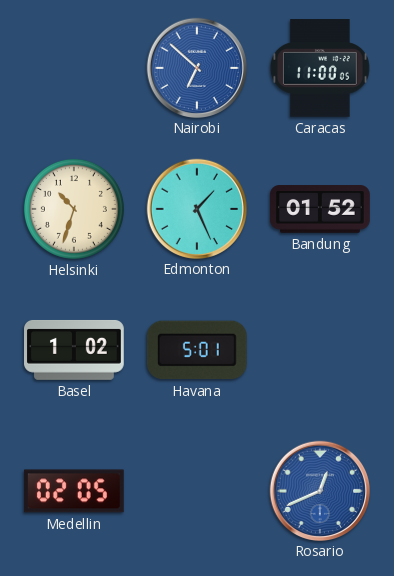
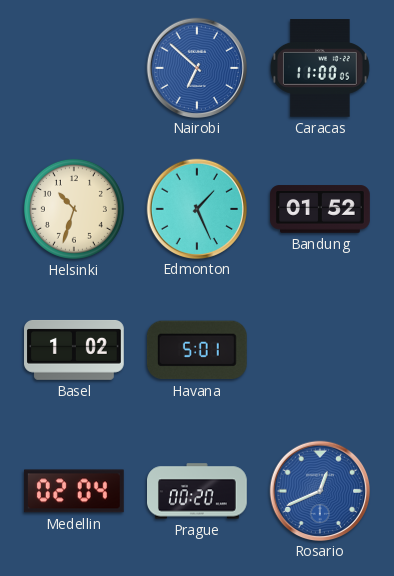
Medellin: 02:05 -> 02:04
Prague: none -> 00:20
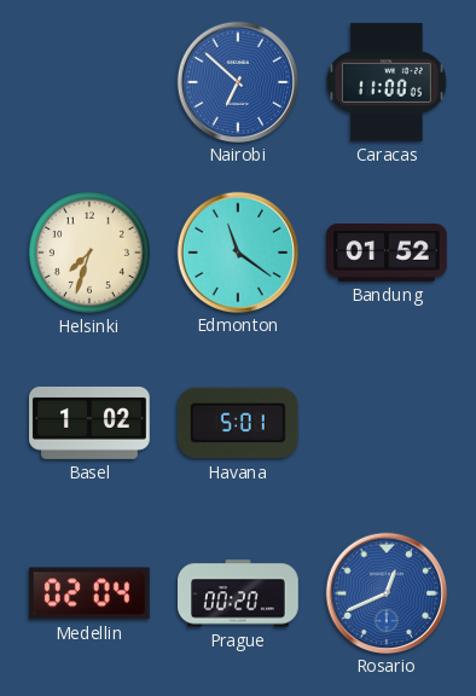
Helsinki: 10:33 -> 7:33
Edmonton: 1:26 -> 11:21
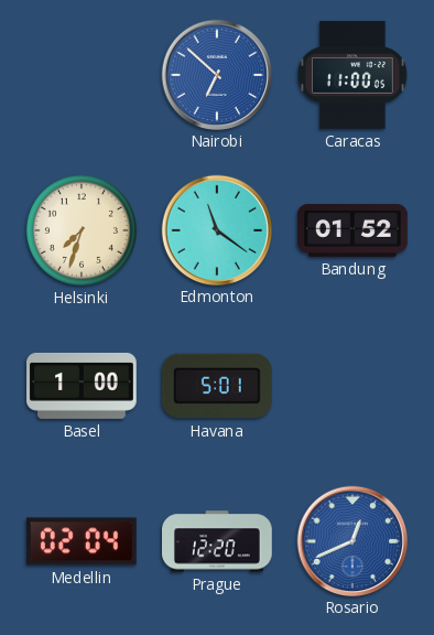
Basel: 1:02 -> 1:00
Prague: 00:20 -> 12:20
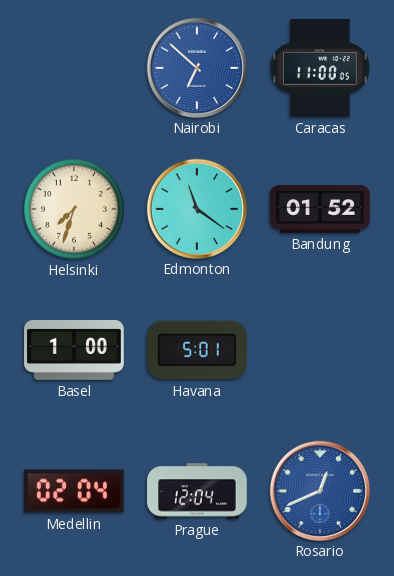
Prague: 12:20 -> 12:04
